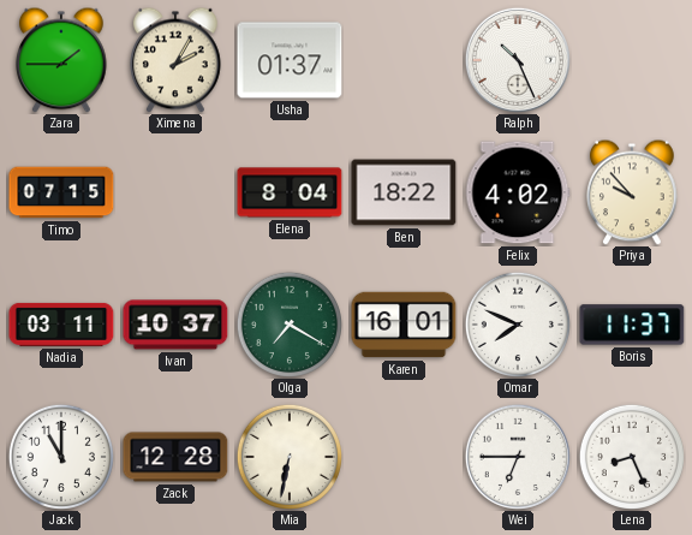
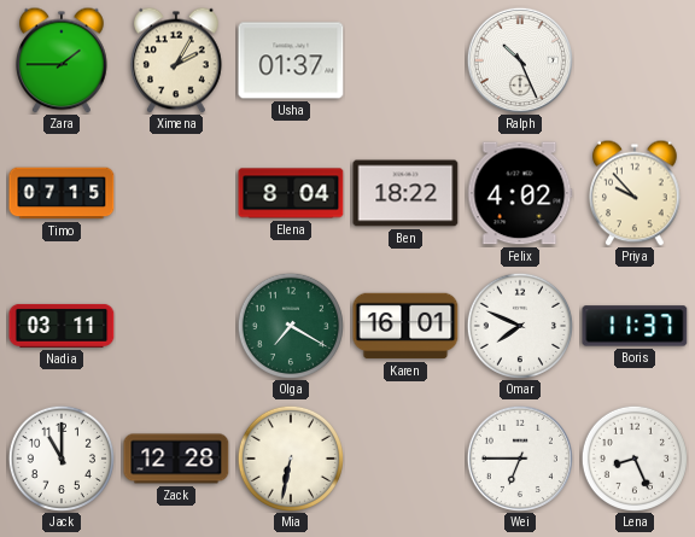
Ivan: 10:37 -> none
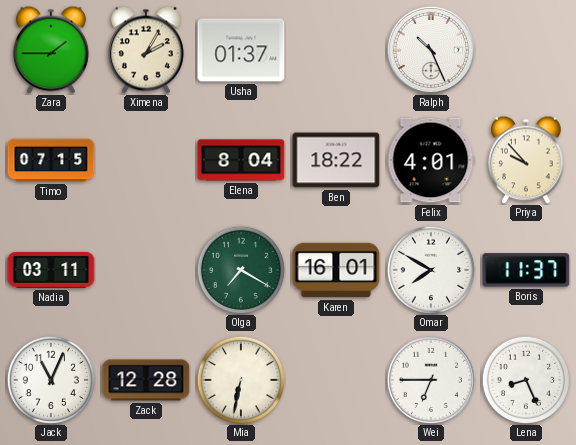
Felix: 4:02 -> 4:01
Omar: 7:49 -> 7:50
Jack: 11:00 -> 11:04
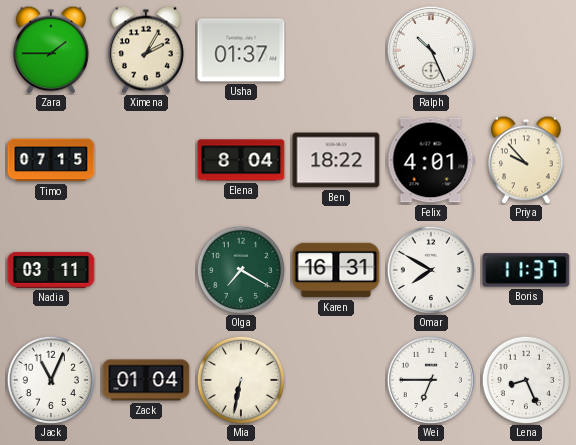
Karen: 16:01 -> 16:31
Zack: 12:28 -> 01:04
